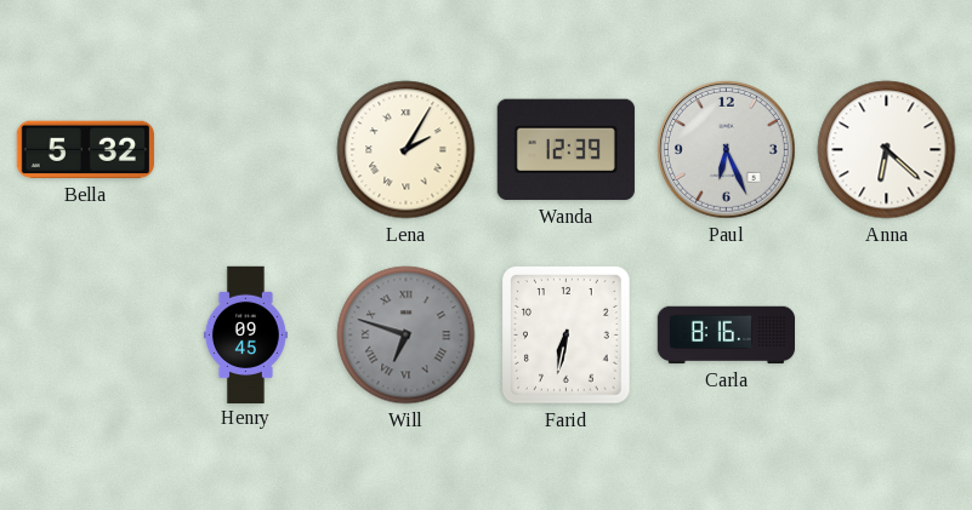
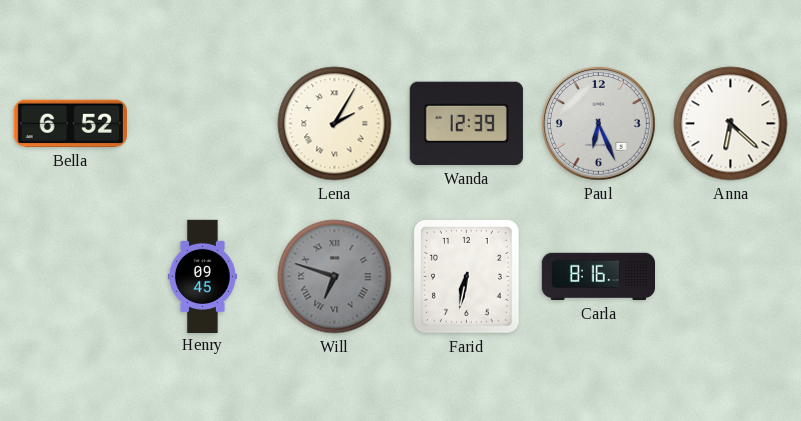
Bella: 5:32 -> 6:52
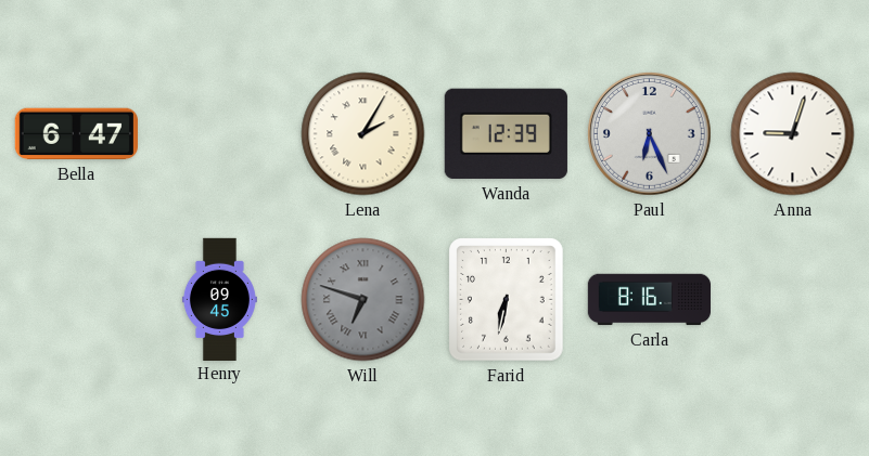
Bella: 6:52 -> 6:47
Anna: 6:22 -> 9:03
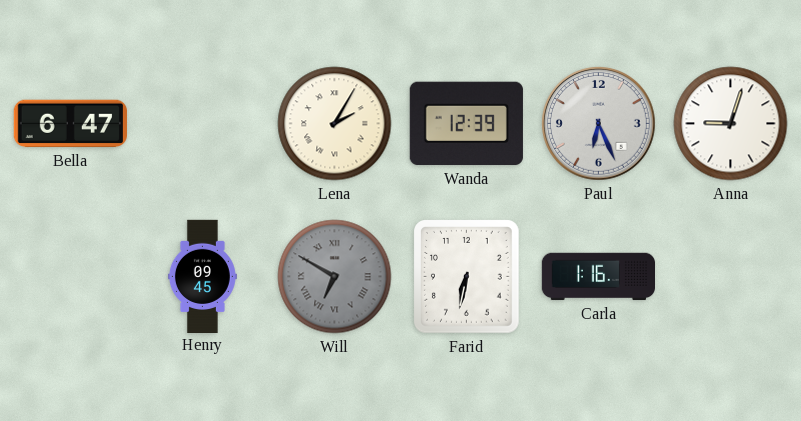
Will: 6:48 -> 6:50
Carla: 8:16 -> 1:16
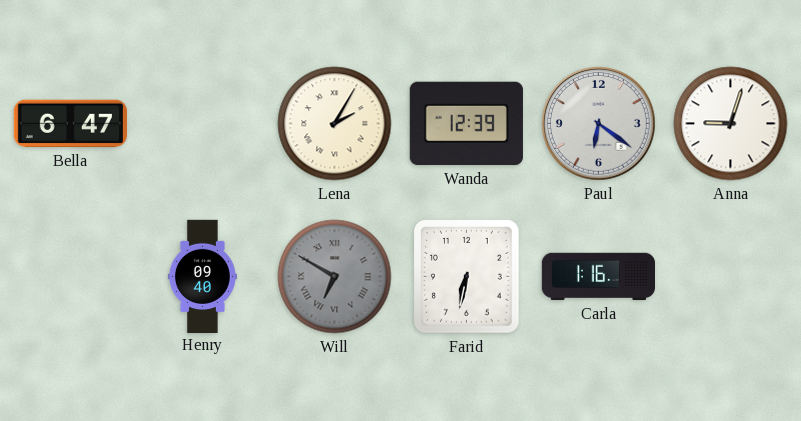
Paul: 6:26 -> 6:21
Henry: 09:45 -> 09:40
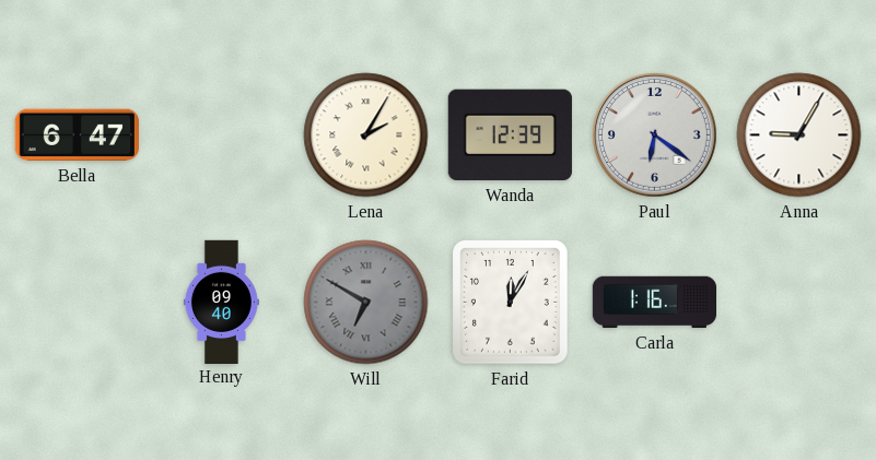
Anna: 9:03 -> 9:05
Farid: 6:32 -> 12:05
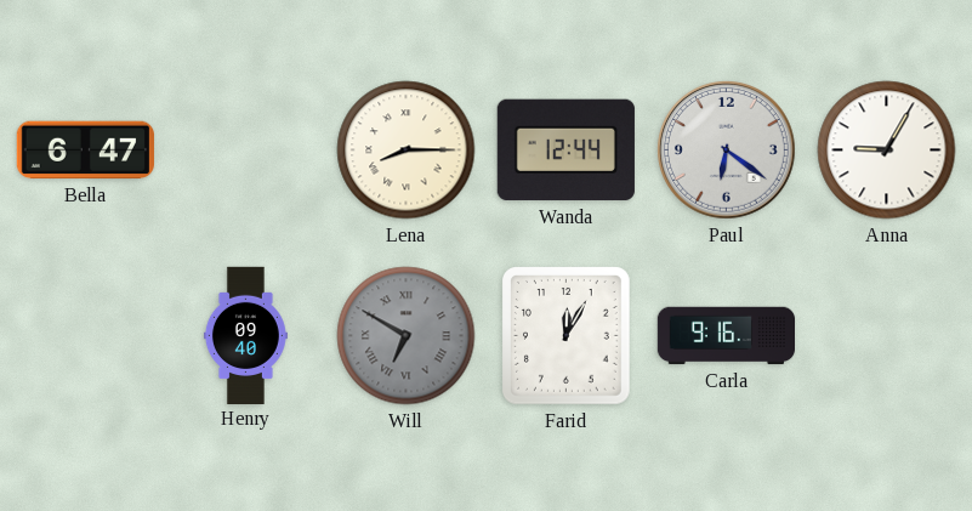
Lena: 2:05 -> 8:15
Wanda: 12:39 -> 12:44
Carla: 1:16 -> 9:16
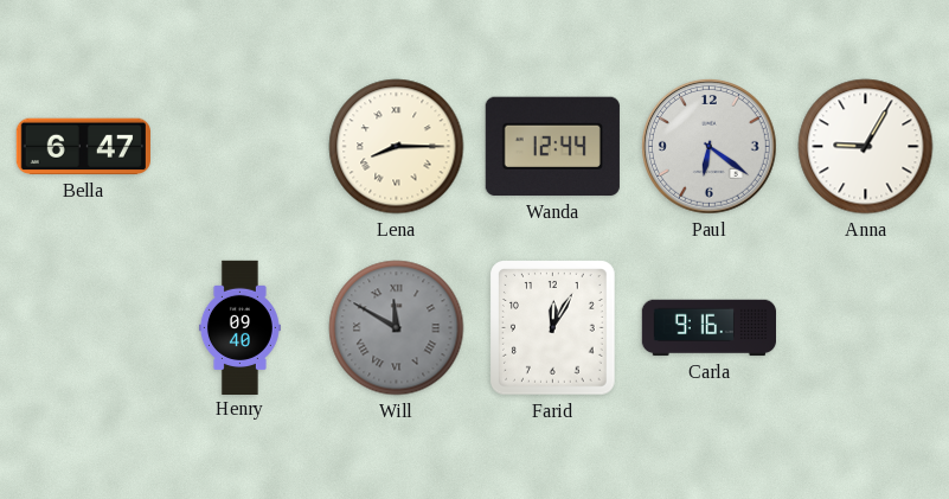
Will: 6:50 -> 11:50
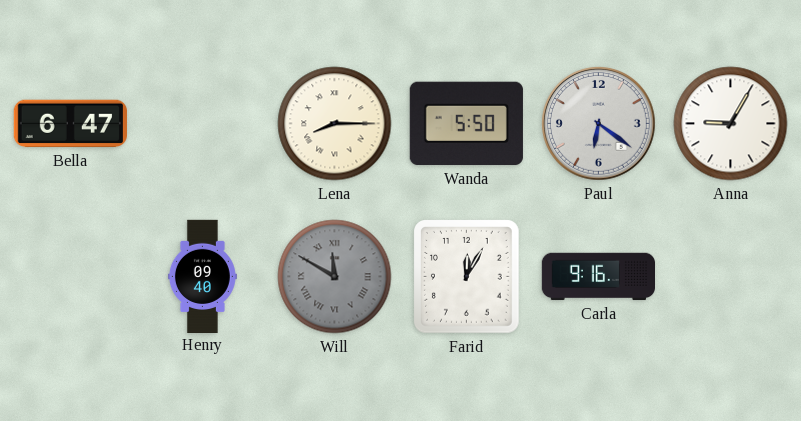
Wanda: 12:44 -> 5:50
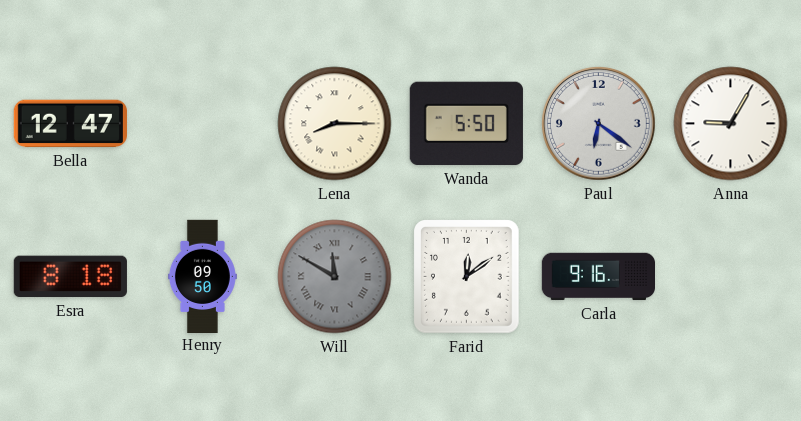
Bella: 6:47 -> 12:47
Esra: none -> 8:18
Henry: 09:40 -> 09:50
Farid: 12:05 -> 12:09
